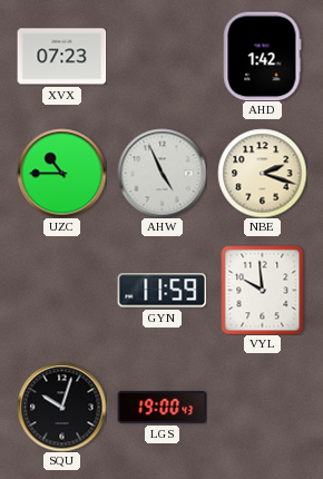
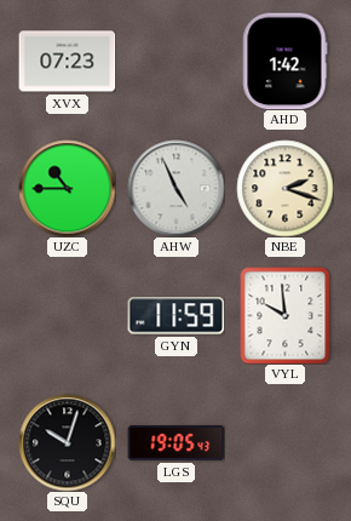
LGS: 19:00 -> 19:05
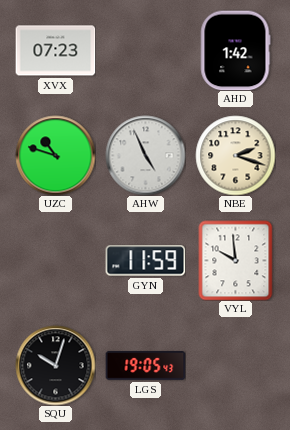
UZC: 10:45 -> 10:48
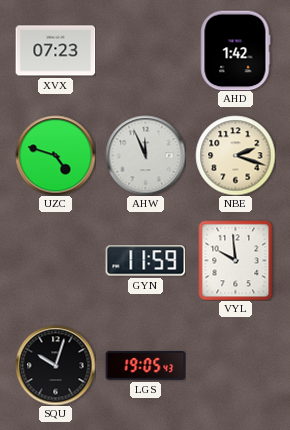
UZC: 10:48 -> 4:48
AHW: 4:56 -> 11:56
